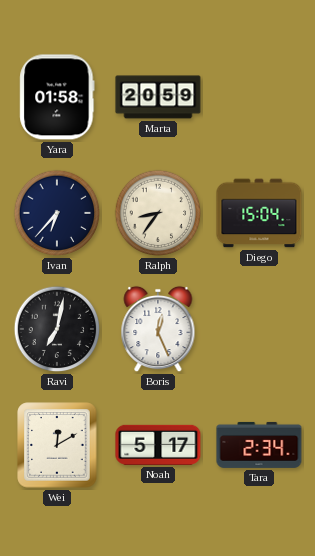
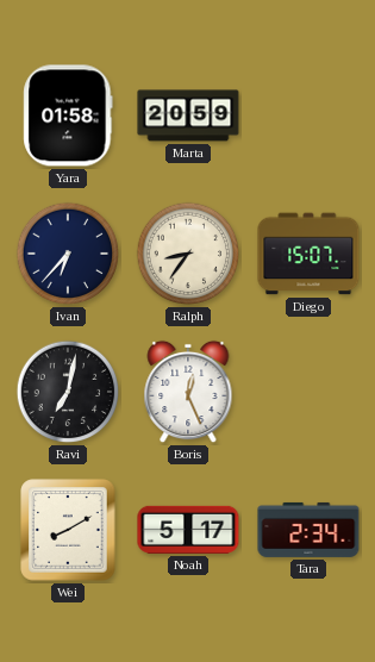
Diego: 15:04 -> 15:07
Wei: 12:10 -> 8:10
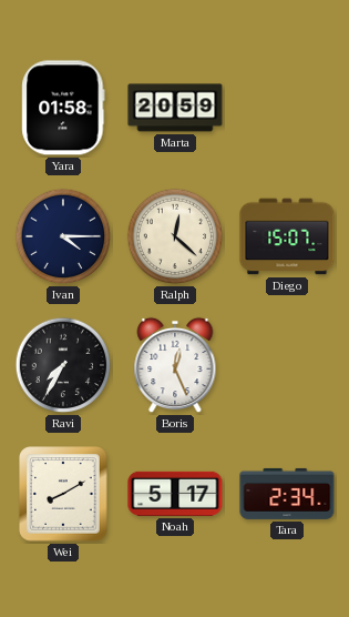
Ivan: 6:37 -> 4:15
Ralph: 8:36 -> 12:22
Ravi: 7:02 -> 7:35
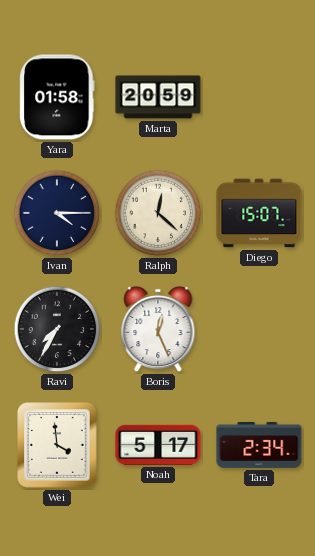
Wei: 8:10 -> 3:59
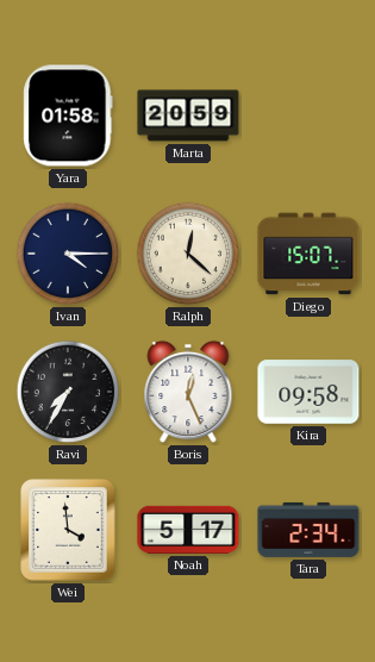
Kira: none -> 09:58
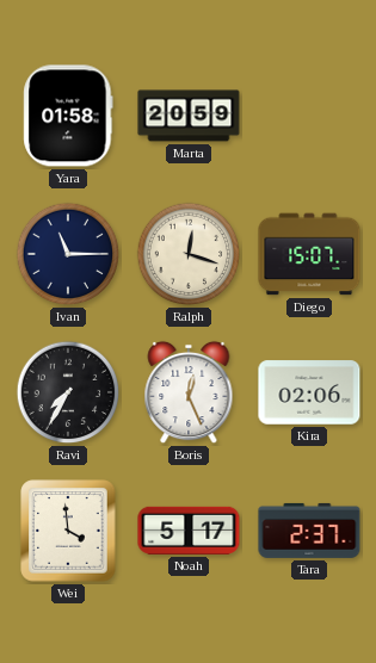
Ivan: 4:15 -> 11:15
Ralph: 12:22 -> 12:18
Kira: 09:58 -> 02:06
Tara: 2:34 -> 2:37
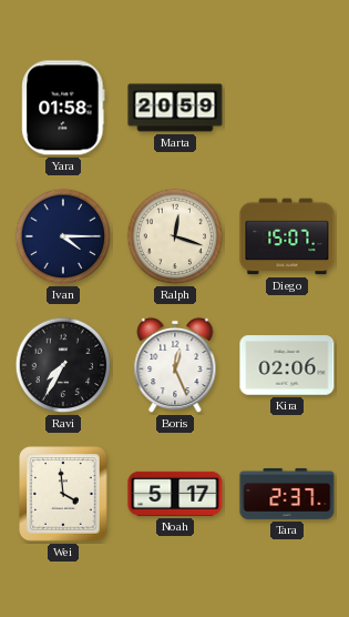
Ivan: 11:15 -> 4:15
